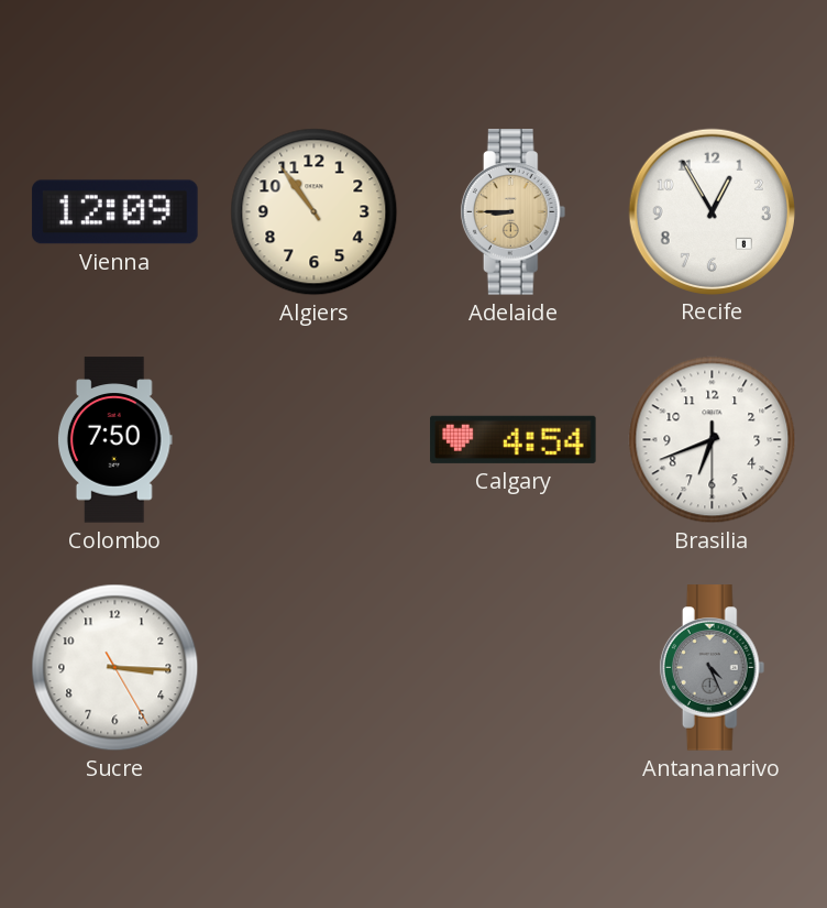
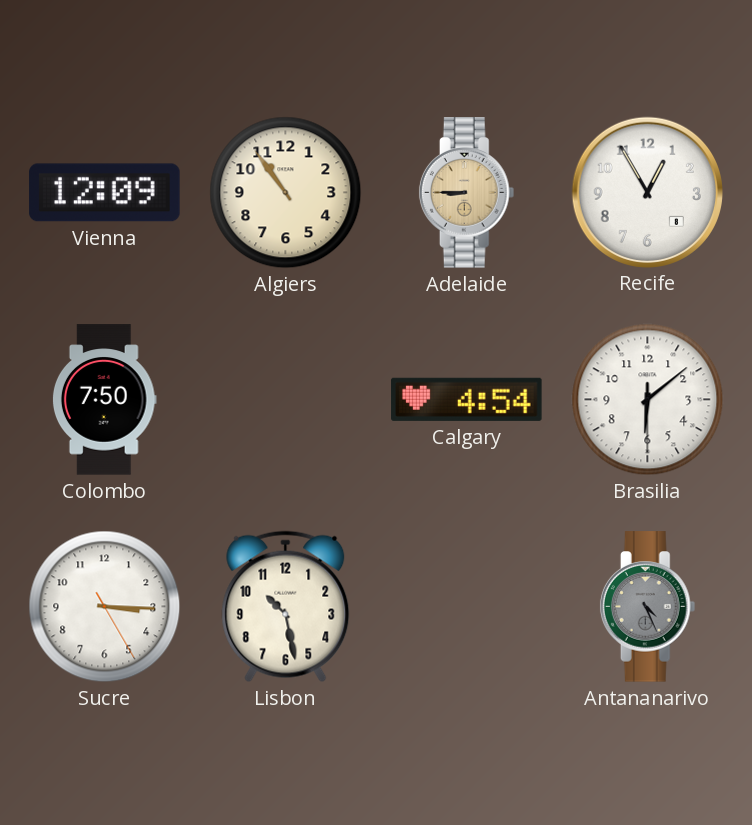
Brasilia: 6:41 -> 6:08
Lisbon: none -> 10:28
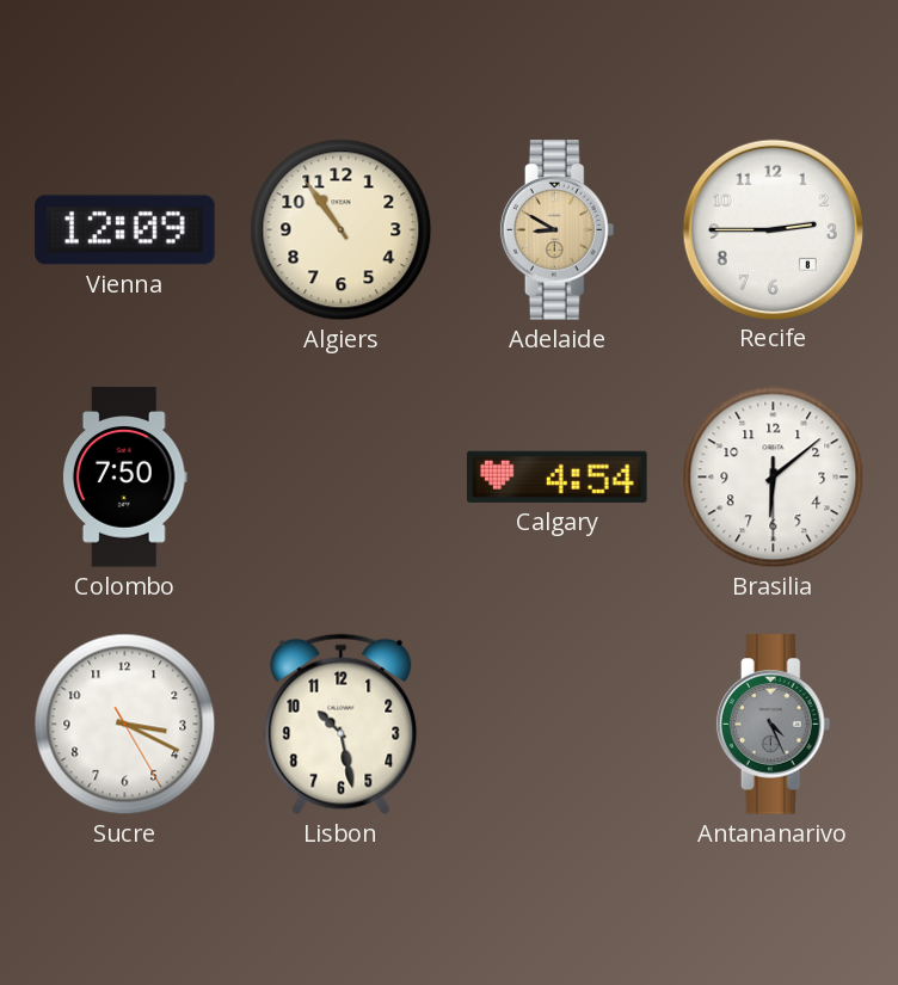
Adelaide: 8:45 -> 8:50
Recife: 12:55 -> 2:45
Sucre: 3:15 -> 3:19
